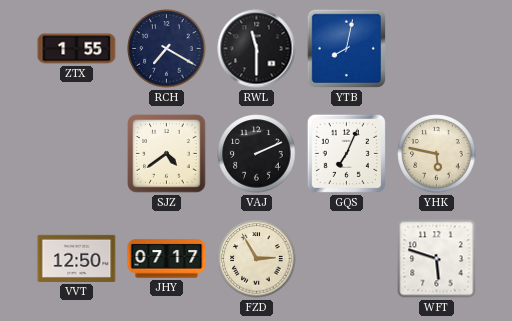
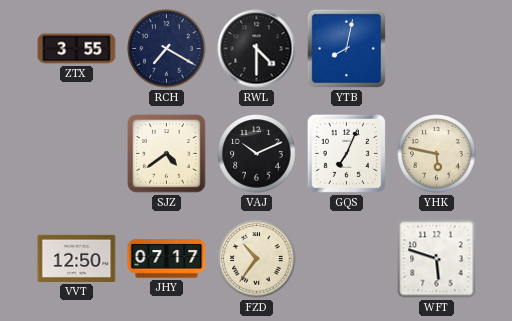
ZTX: 1:55 -> 3:55
RWL: 11:30 -> 4:30
VAJ: 2:11 -> 10:11
FZD: 2:55 -> 10:36
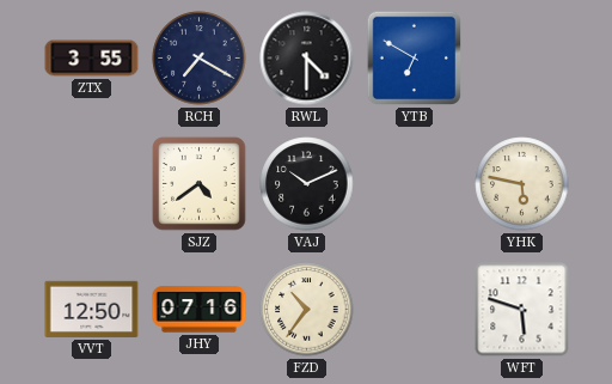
YTB: 8:02 -> 6:50
GQS: 7:04 -> none
JHY: 07:17 -> 07:16
